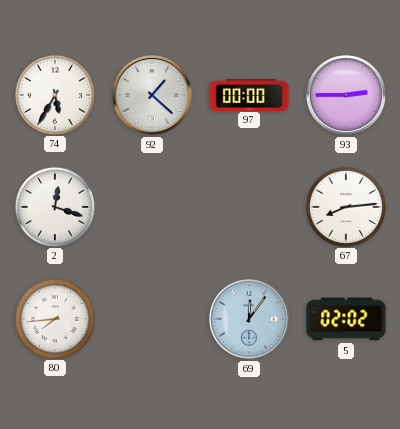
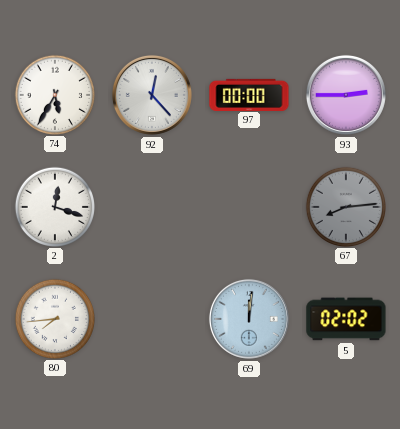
92: 1:22 -> 12:23
67 dial: white -> grey
69: 12:06 -> 12:01
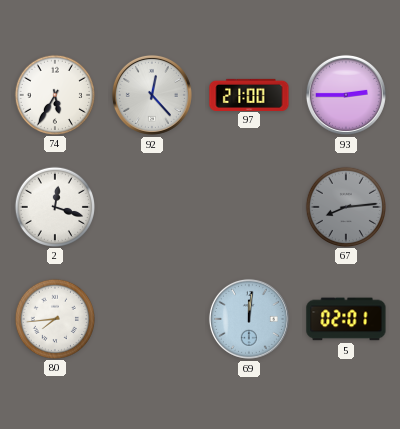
97: 00:00 -> 21:00
5: 02:02 -> 02:01
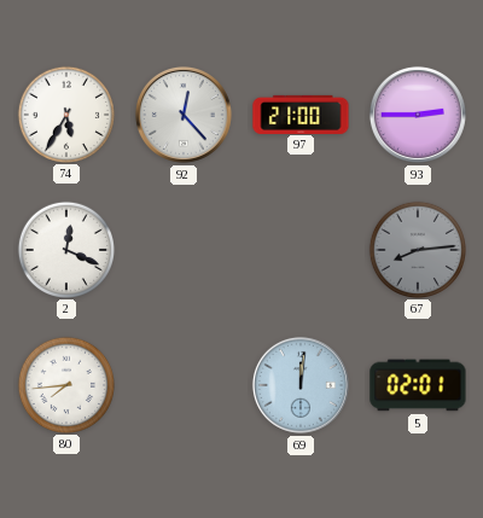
2: 12:18 -> 12:19
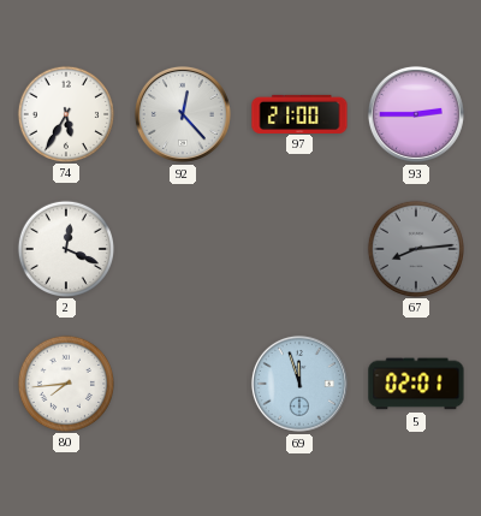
69: 12:01 -> 11:57
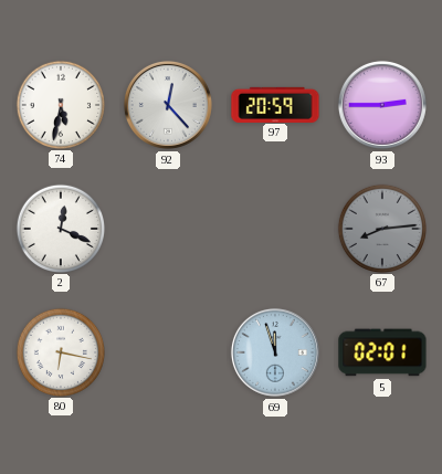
74: 5:35 -> 5:32
97: 21:00 -> 20:59
80: 7:44 -> 6:17
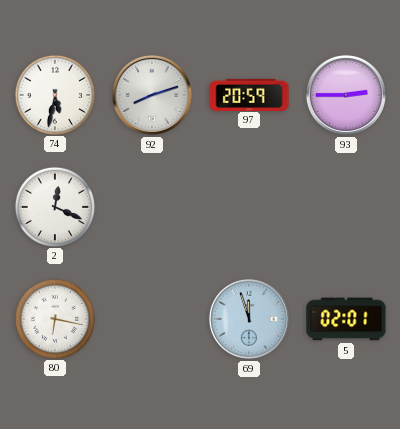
92: 12:23 -> 8:12
67: 8:14 -> none
